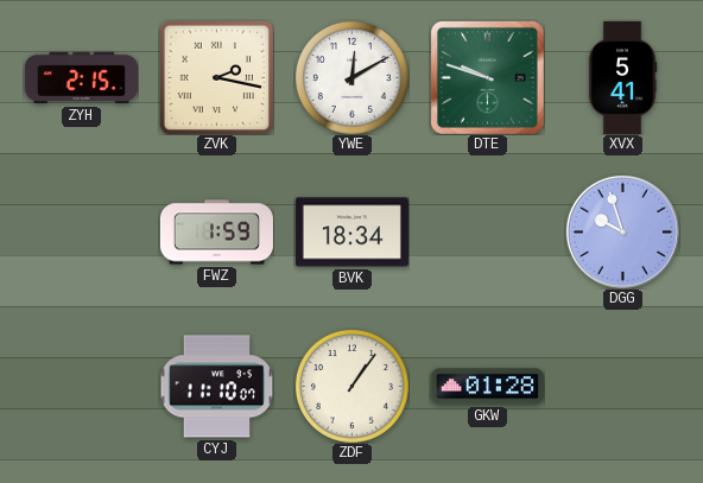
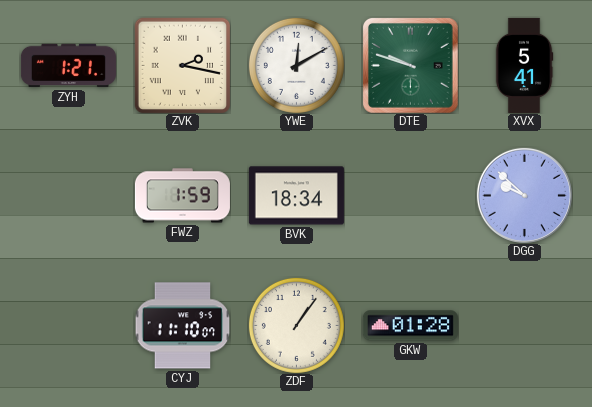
ZYH: 2:15 -> 1:21
DGG: 9:57 -> 9:52
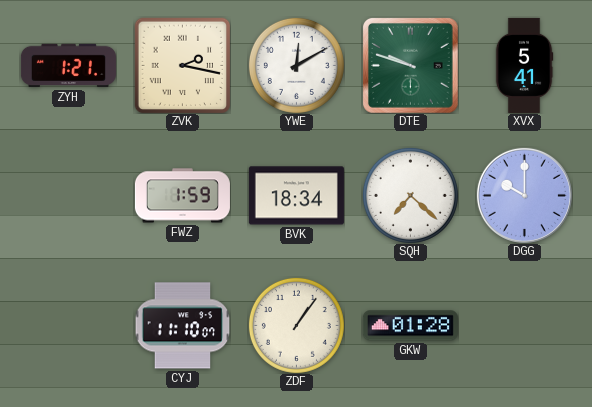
SQH: none -> 7:22
DGG: 9:52 -> 10:00
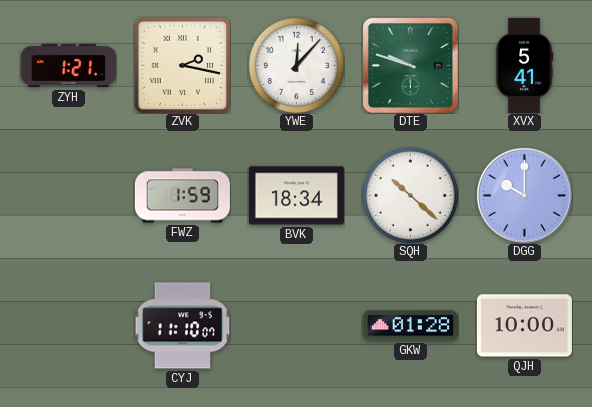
YWE: 12:10 -> 12:07
SQH: 7:22 -> 10:22
ZDF: 1:06 -> none
QJH: none -> 10:00
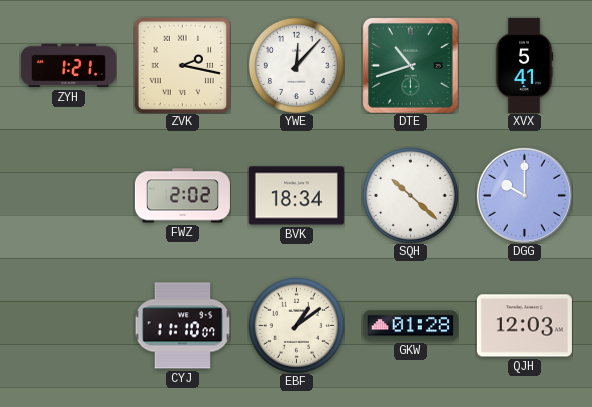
DTE: 9:48 -> 10:42
FWZ: 1:59 -> 2:02
EBF: none -> 1:09
QJH: 10:00 -> 12:03
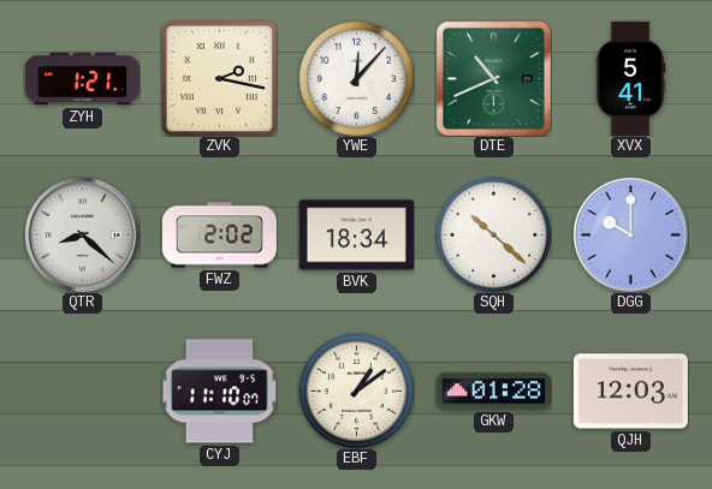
DTE: 10:42 -> 10:41
QTR: none -> 8:22
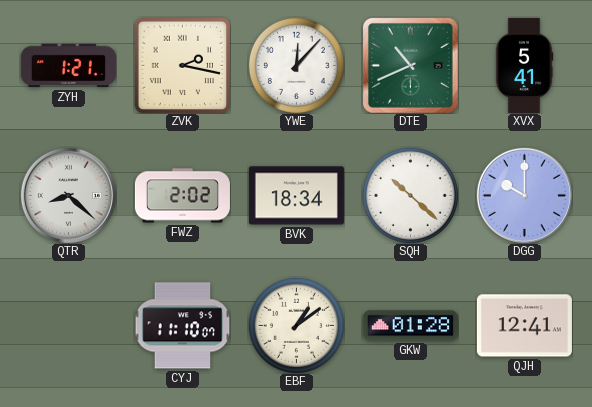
QJH: 12:03 -> 12:41
